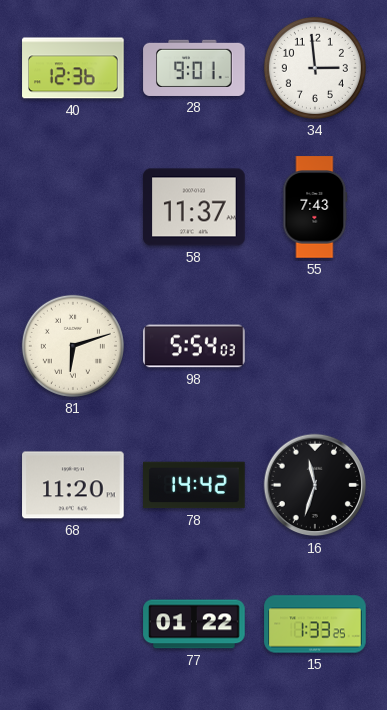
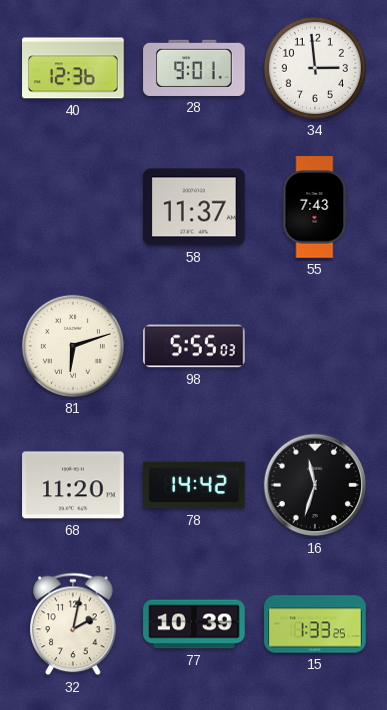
98: 5:54 -> 5:55
32: none -> 2:02
77: 01:22 -> 10:39
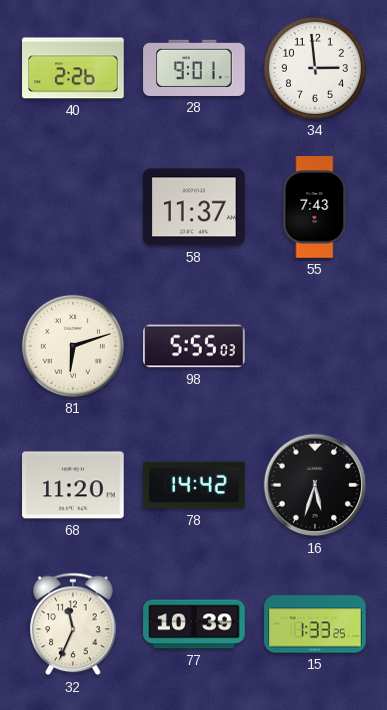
40: 12:36 -> 2:26
16: 11:33 -> 5:33
32: 2:02 -> 11:34
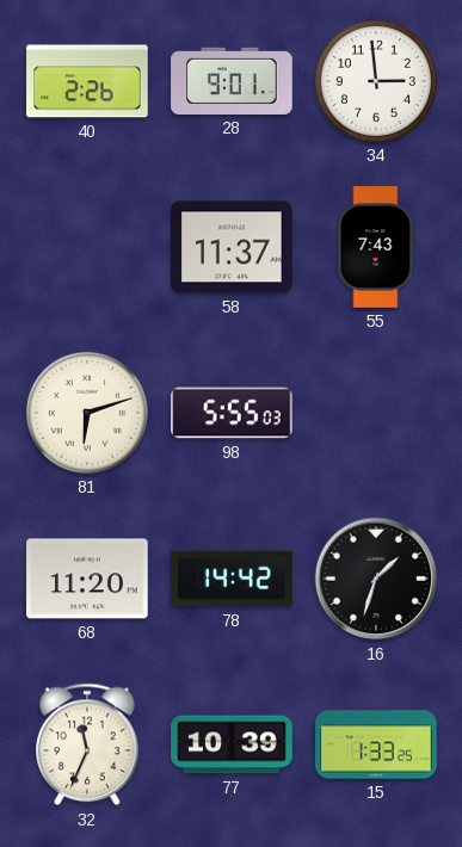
16: 5:33 -> 1:33
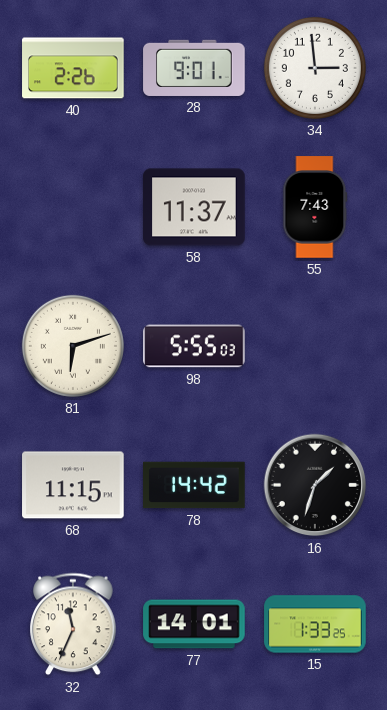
68: 11:20 -> 11:15
77: 10:39 -> 14:01
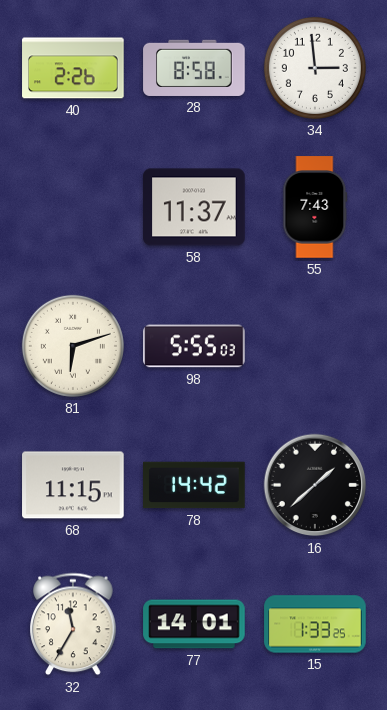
28: 9:01 -> 8:58
16: 1:33 -> 1:38
32: 11:34 -> 11:35
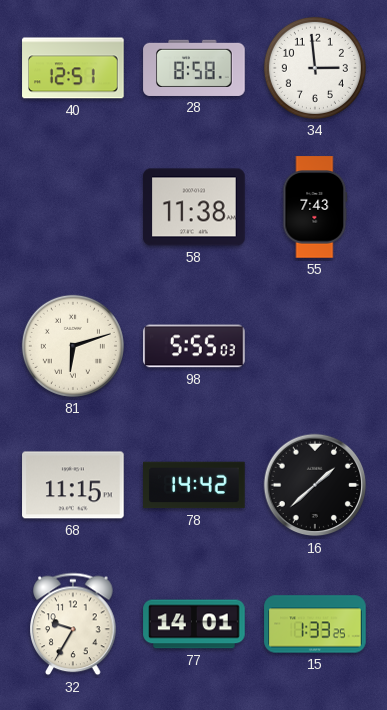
40: 2:26 -> 12:51
58: 11:37 -> 11:38
32: 11:35 -> 9:35
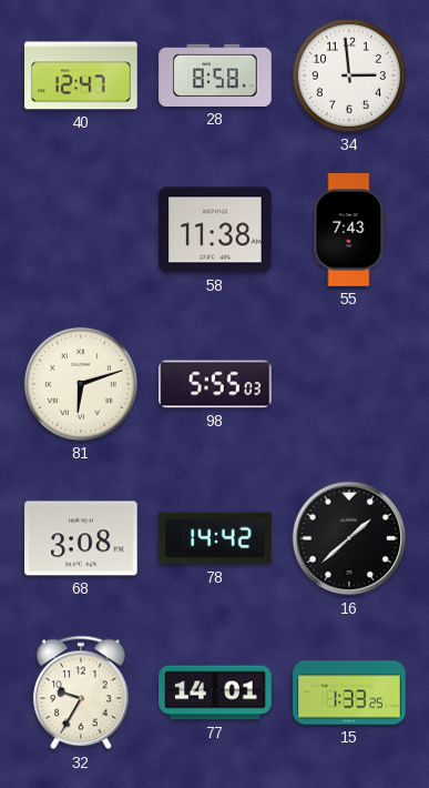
40: 12:51 -> 12:47
68: 11:15 -> 3:08
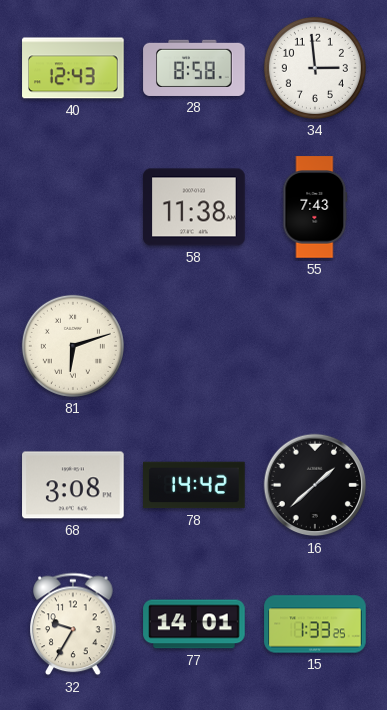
40: 12:47 -> 12:43
98: 5:55 -> none
